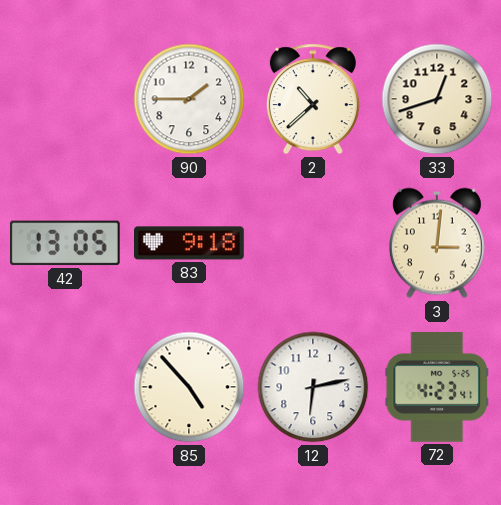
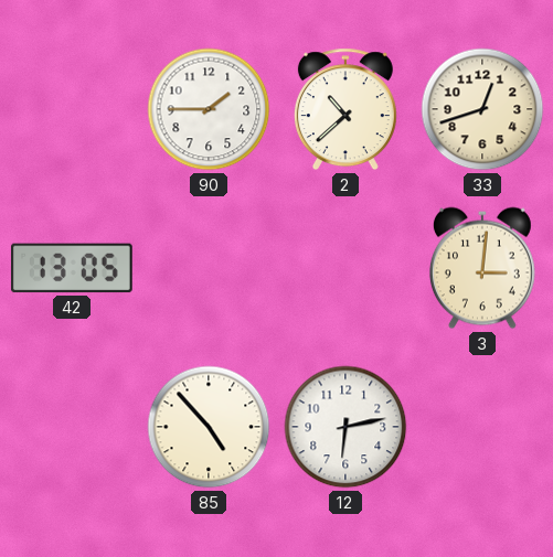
83: 9:18 -> none
72: 4:23 -> none
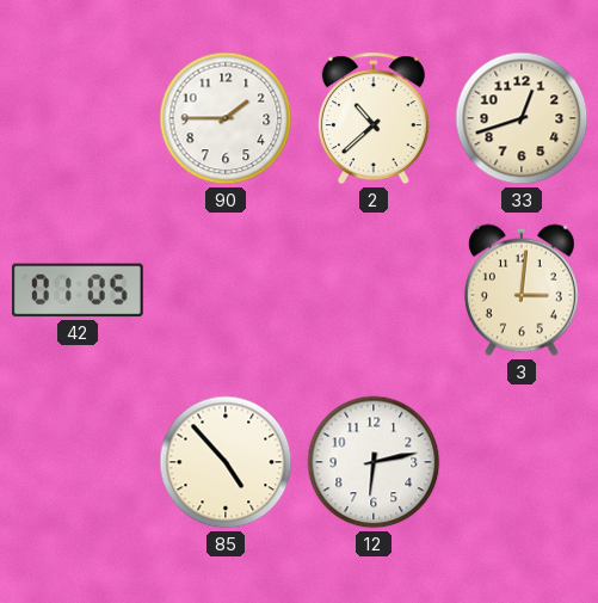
42: 13:05 -> 01:05
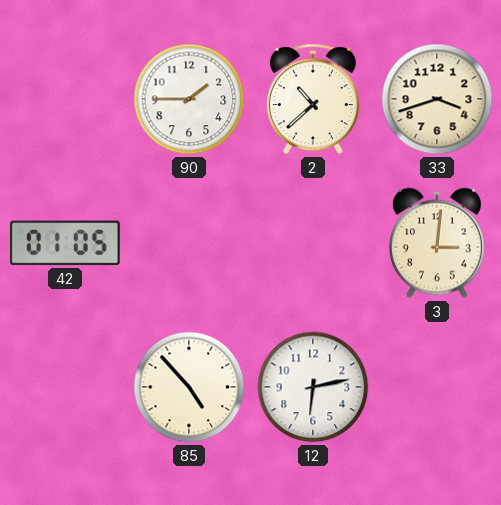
33: 12:42 -> 3:42
